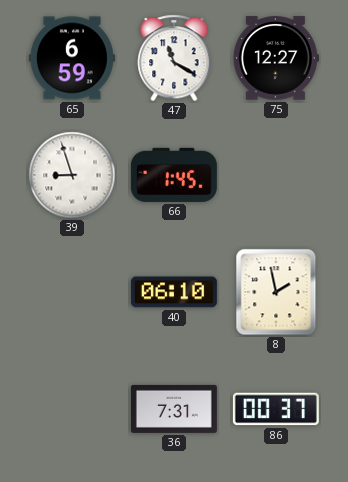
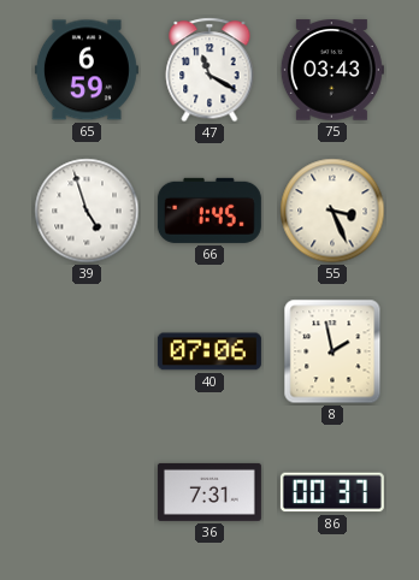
75: 12:27 -> 03:43
39: 8:57 -> 4:57
55: none -> 3:26
40: 06:10 -> 07:06
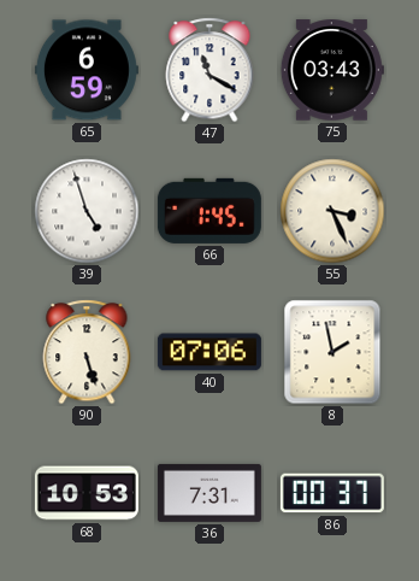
90: none -> 5:27
68: none -> 10:53
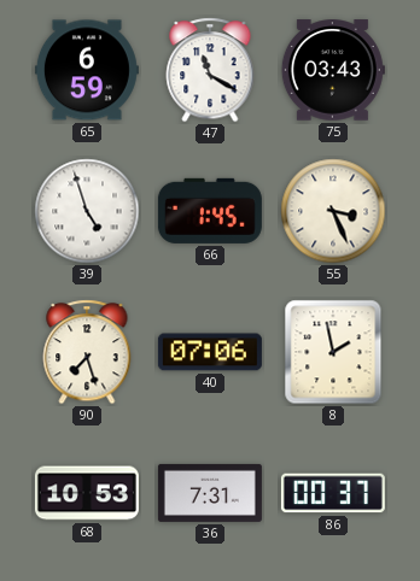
90: 5:27 -> 7:27
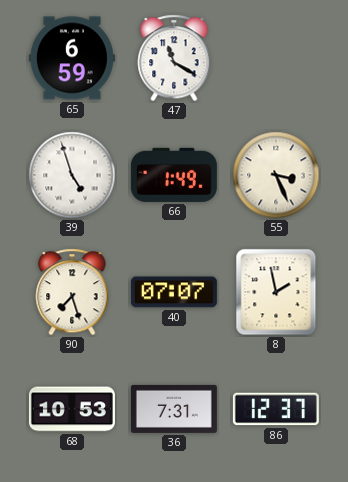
75: 03:43 -> none
66: 1:45 -> 1:49
40: 07:06 -> 07:07
86: 00:37 -> 12:37
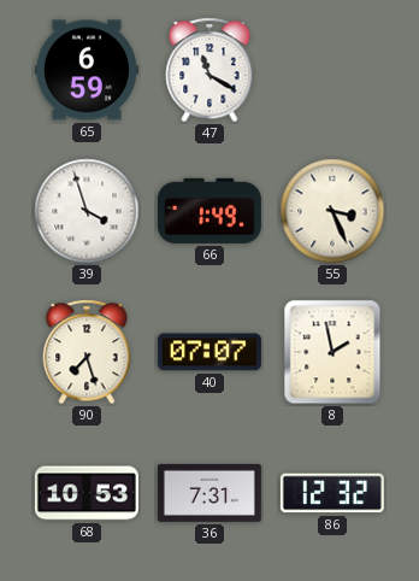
39: 4:57 -> 3:57
86: 12:37 -> 12:32
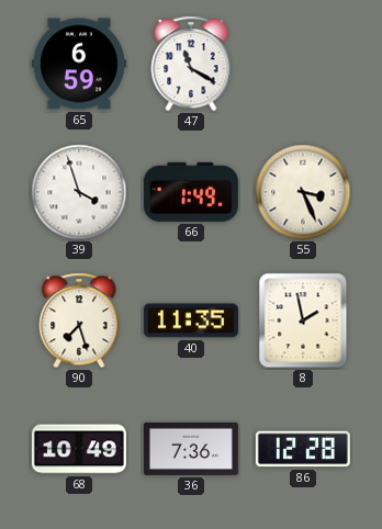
40: 07:07 -> 11:35
68: 10:53 -> 10:49
36: 7:31 -> 7:36
86: 12:32 -> 12:28
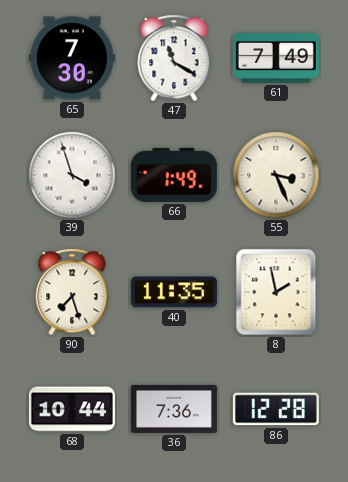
65: 6:59 -> 7:30
61: none -> 7:49
68: 10:49 -> 10:44
